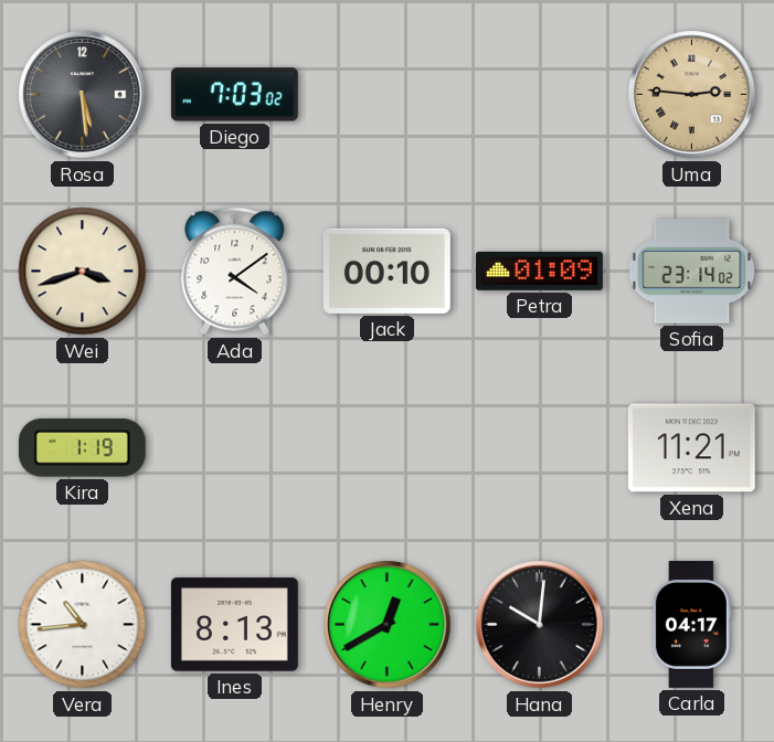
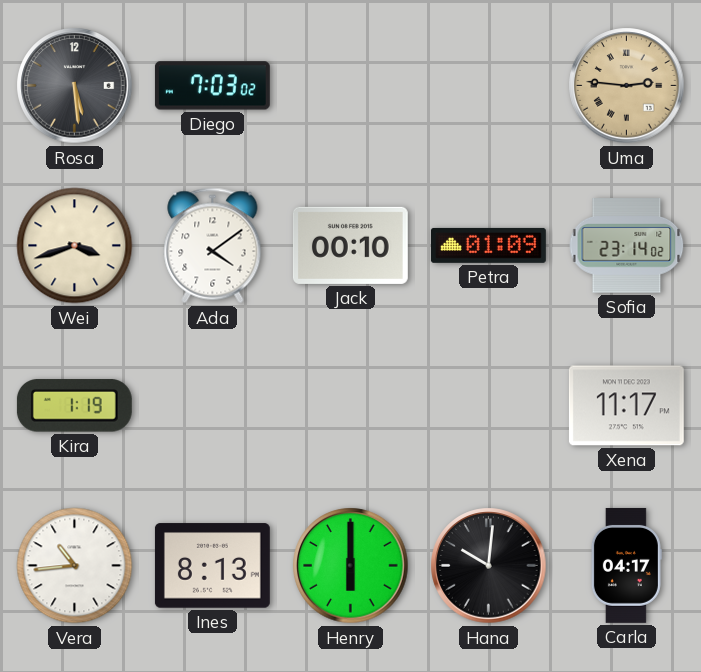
Xena: 11:21 -> 11:17
Henry: 12:40 -> 6:00
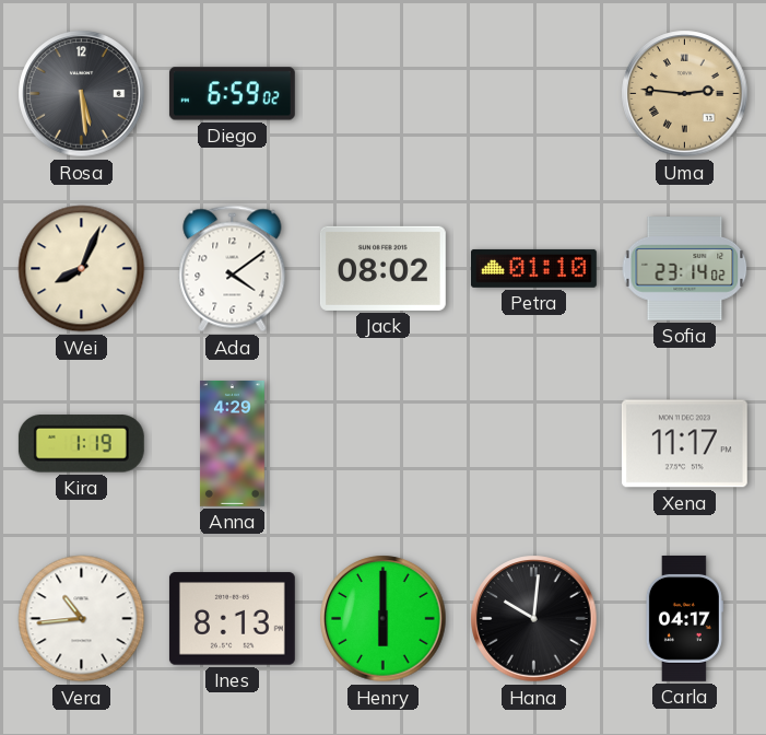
Diego: 7:03 -> 6:59
Wei: 3:42 -> 8:04
Jack: 00:10 -> 08:02
Petra: 01:09 -> 01:10
Anna: none -> 4:29
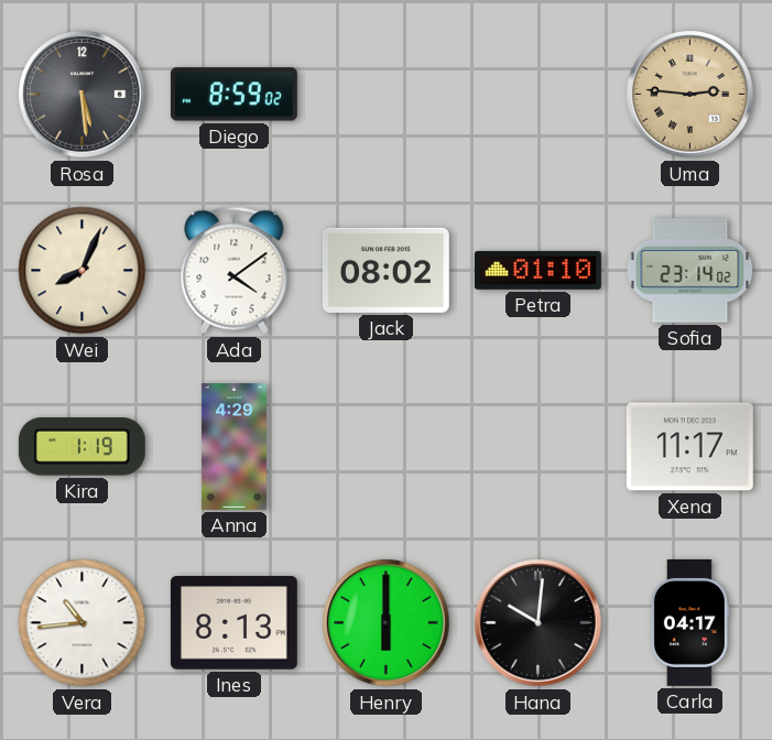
Diego: 6:59 -> 8:59
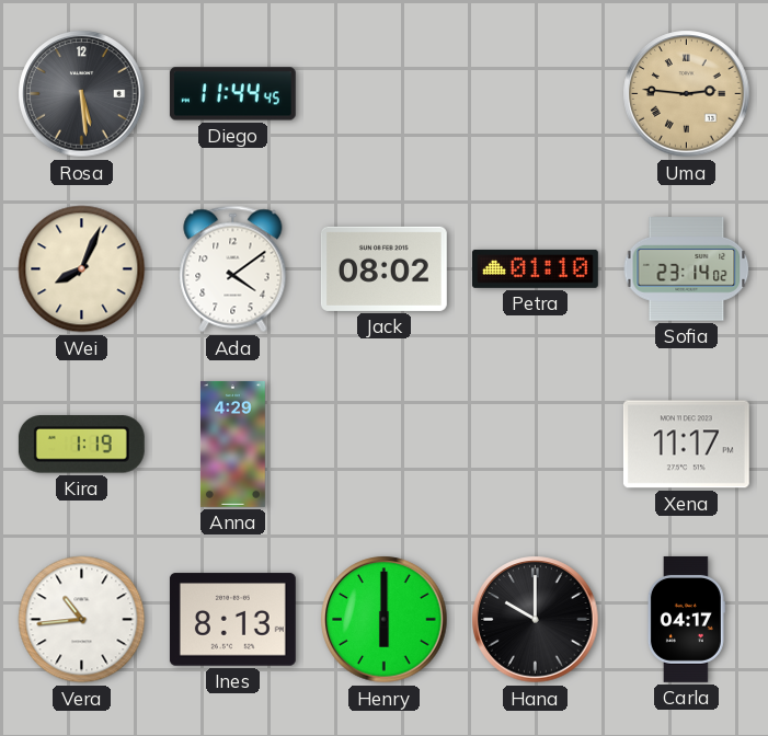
Diego: 8:59 -> 11:44
Hana: 10:01 -> 10:00
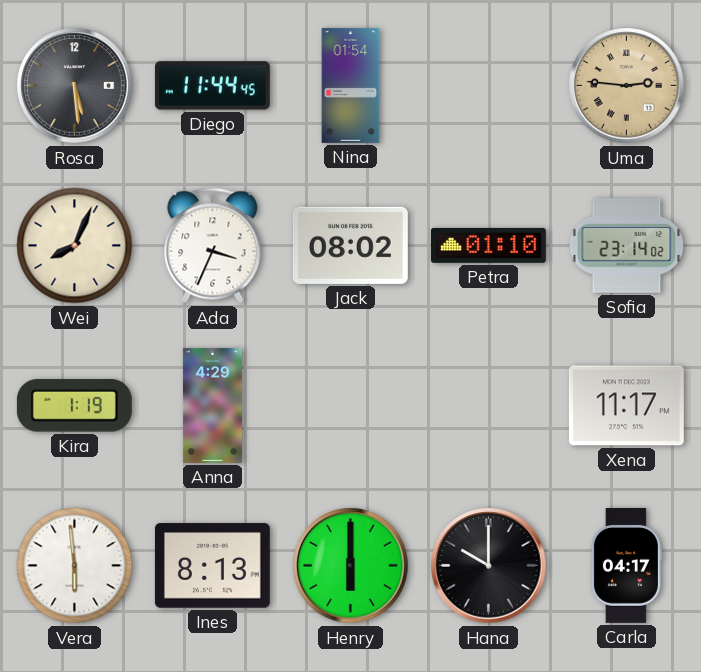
Nina: none -> 01:54
Ada: 4:09 -> 3:34
Vera: 10:44 -> 5:59
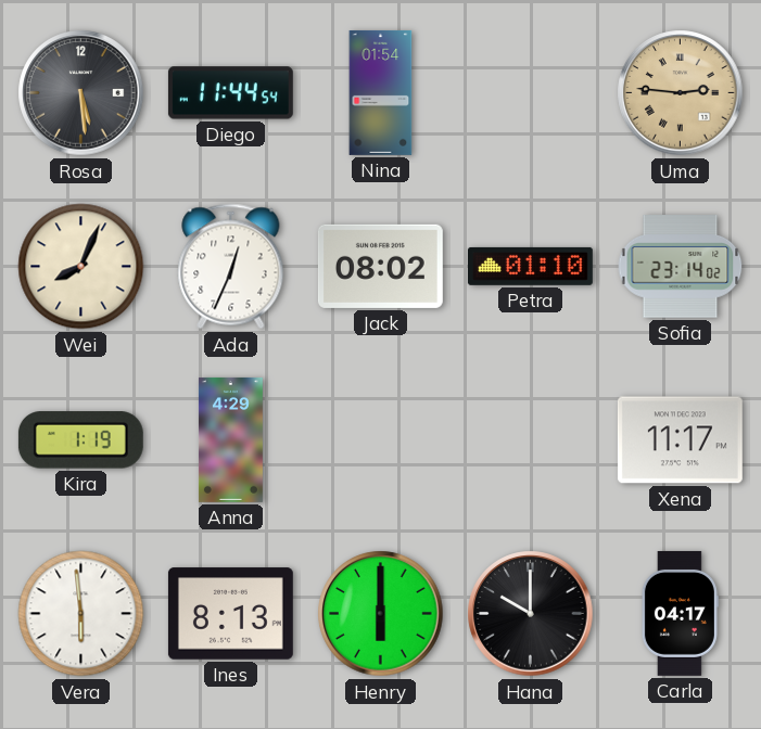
Diego: 11:44:45 -> 11:44:54
Ada: 3:34 -> 12:34
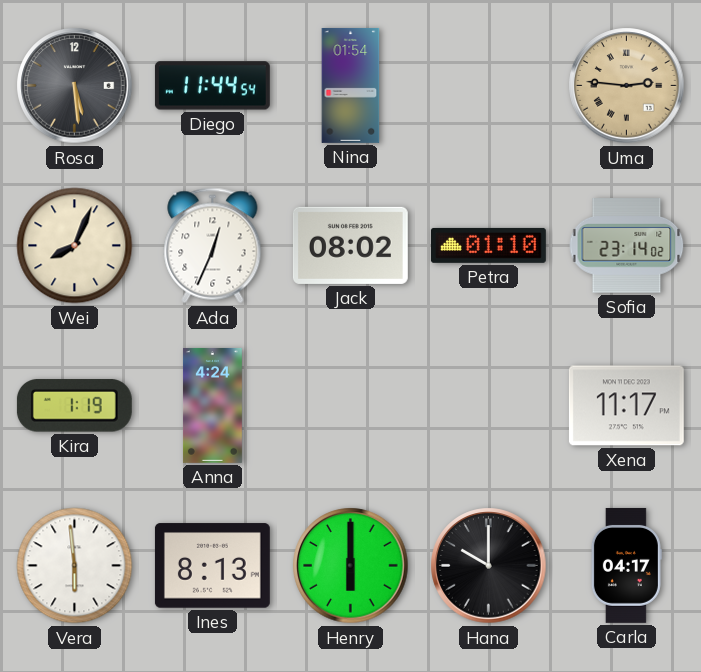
Anna: 4:29 -> 4:24
